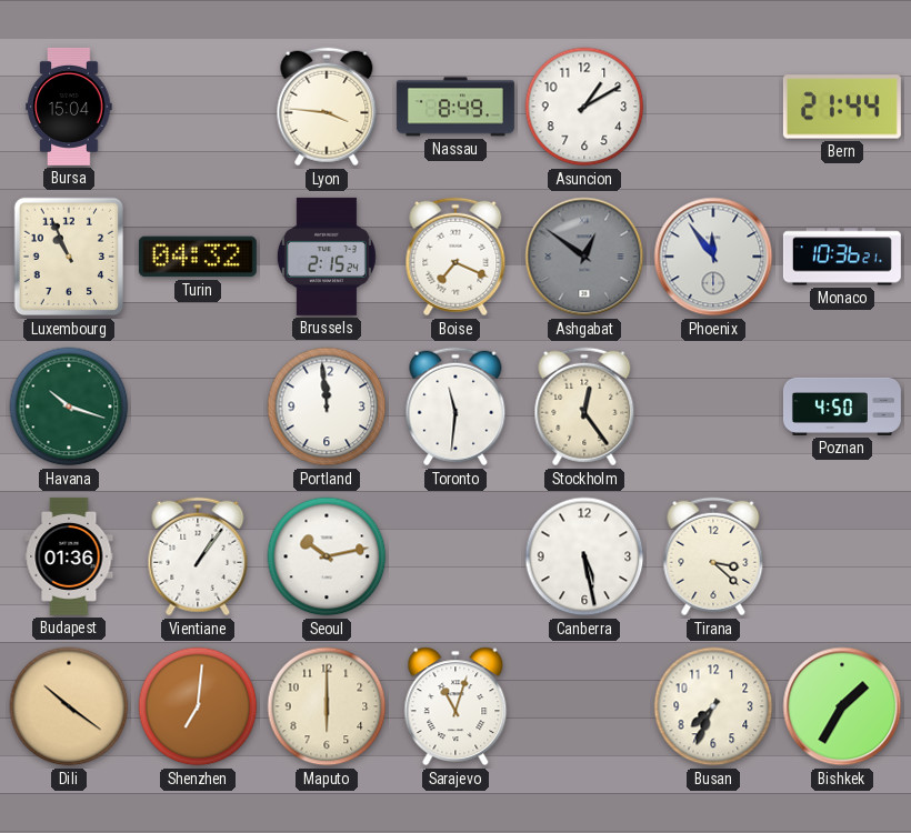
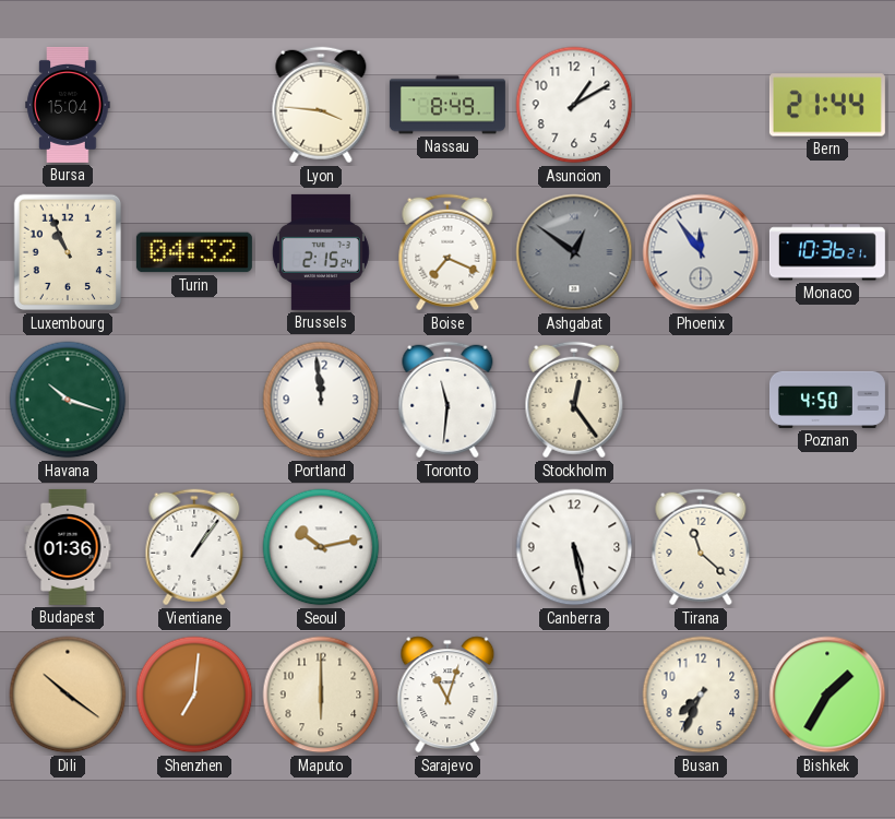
Tirana: 3:22 -> 11:22
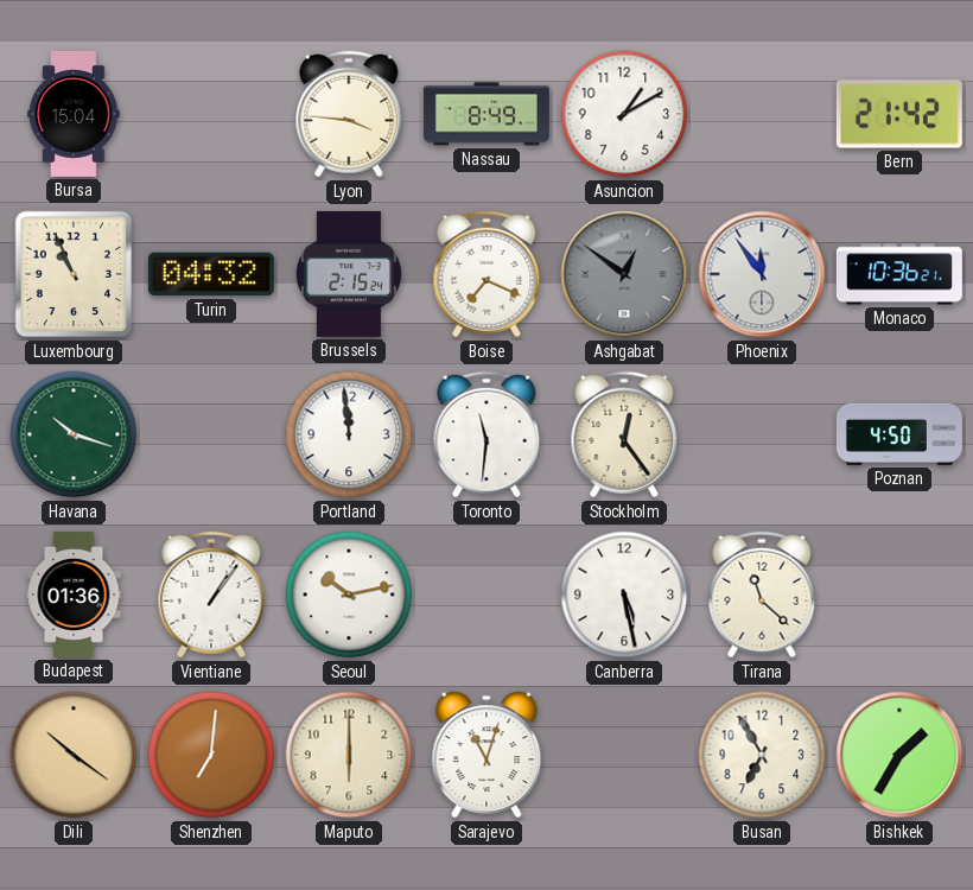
Bern: 21:44 -> 21:42
Busan: 7:34 -> 6:55
